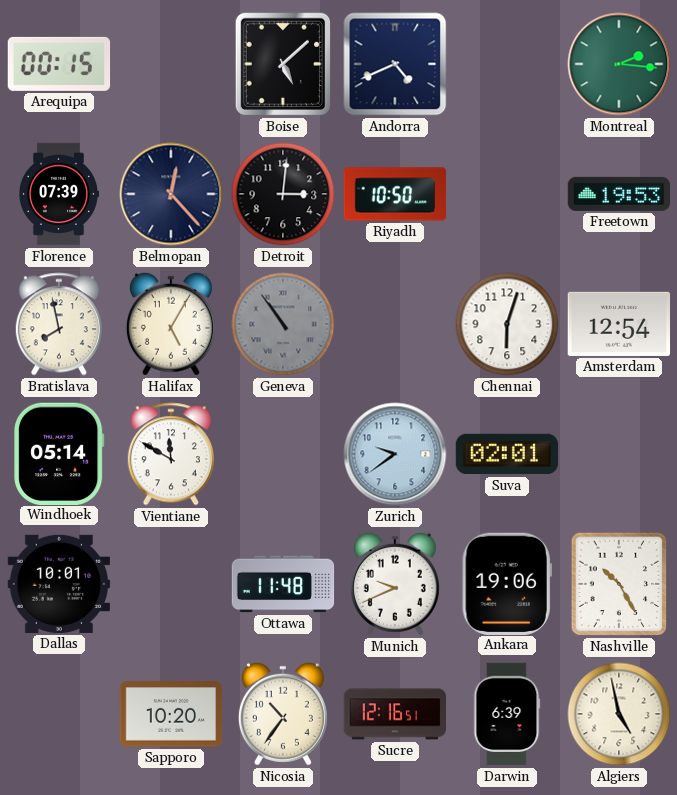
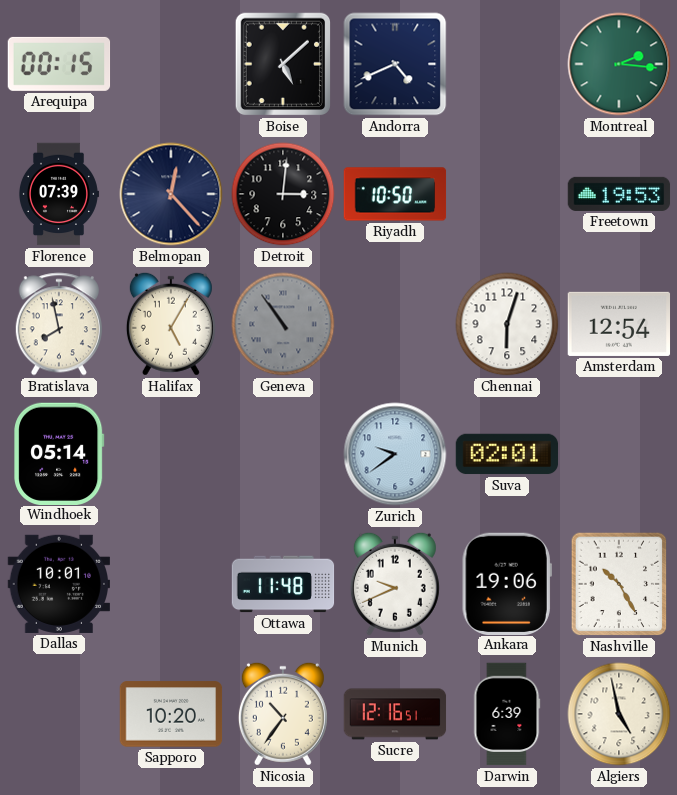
Vientiane: 11:50 -> none
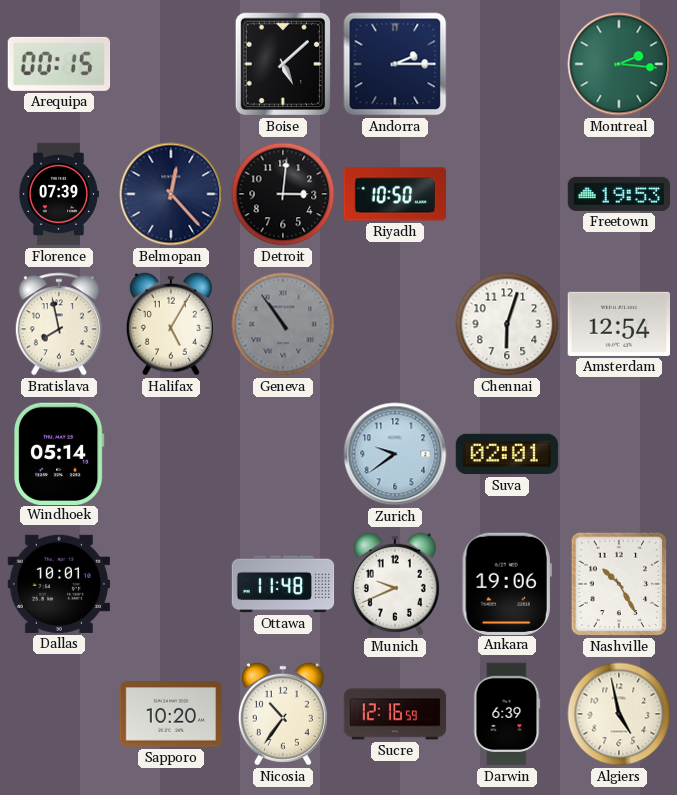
Andorra: 4:41 -> 2:15
Sucre: 12:16:51 -> 12:16:59
